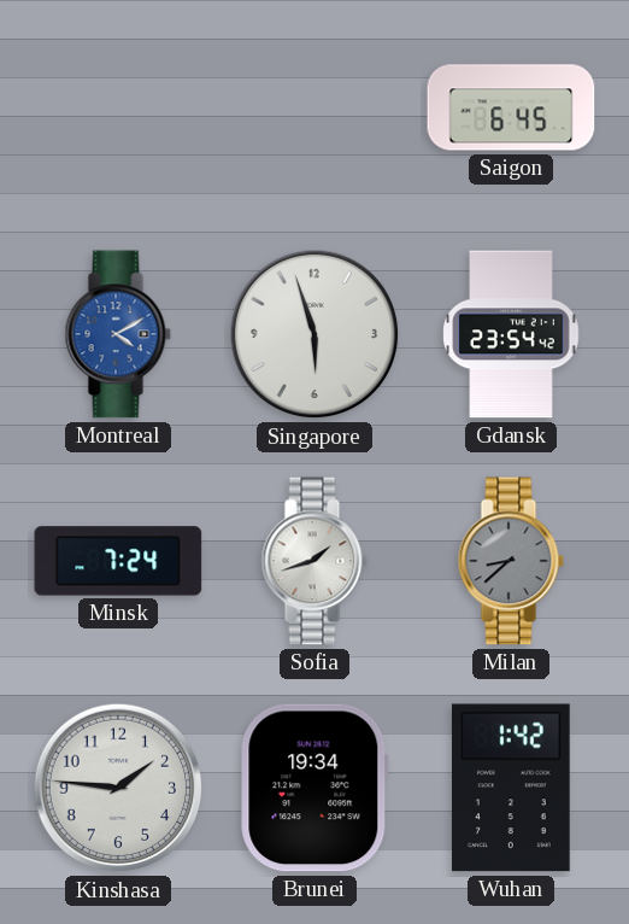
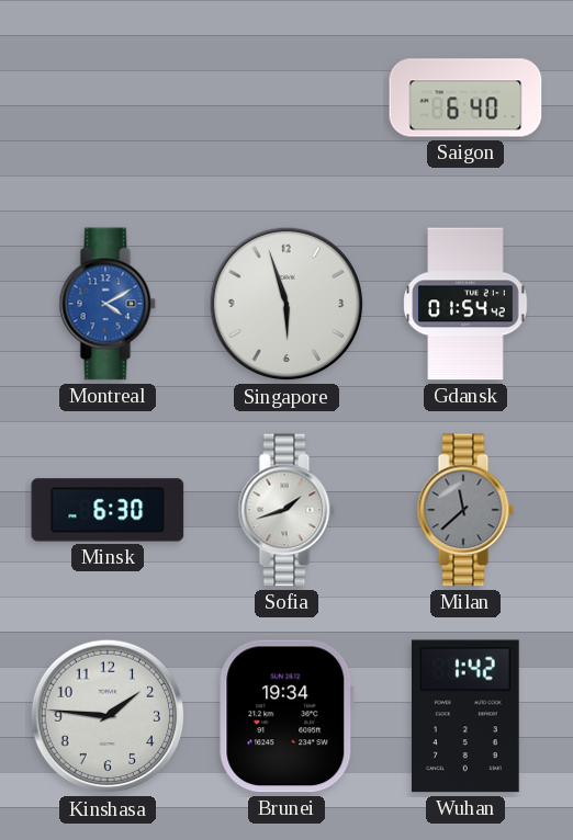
Saigon: 6:45 -> 6:40
Gdansk: 23:54 -> 01:54
Minsk: 7:24 -> 6:30
Milan: 8:38 -> 11:38
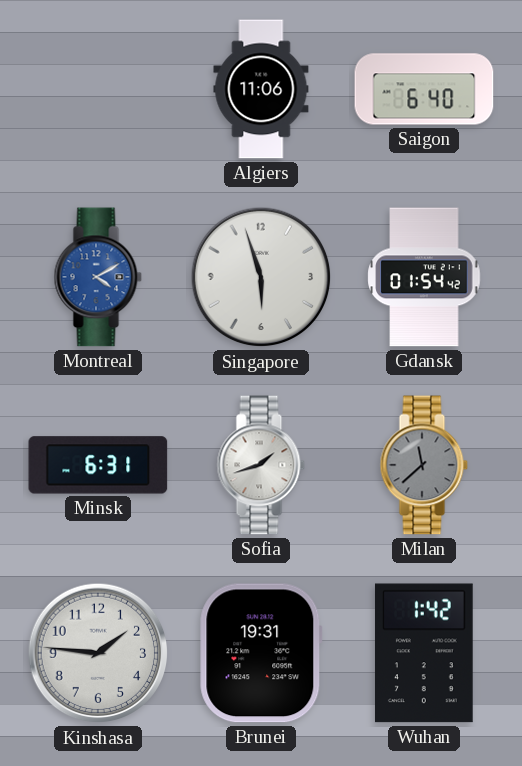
Algiers: none -> 11:06
Minsk: 6:30 -> 6:31
Brunei: 19:34 -> 19:31
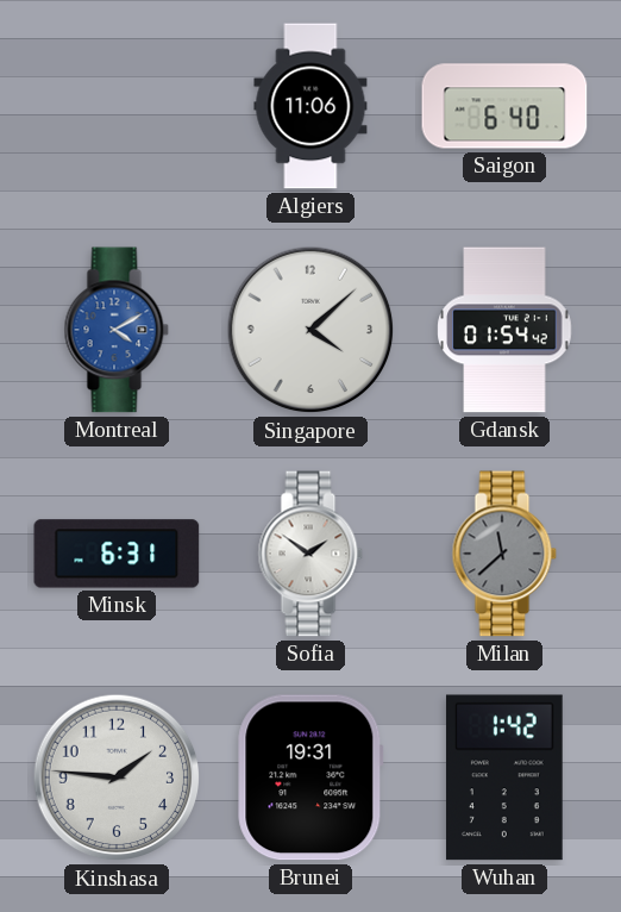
Singapore: 5:57 -> 4:08
Sofia: 1:42 -> 1:51
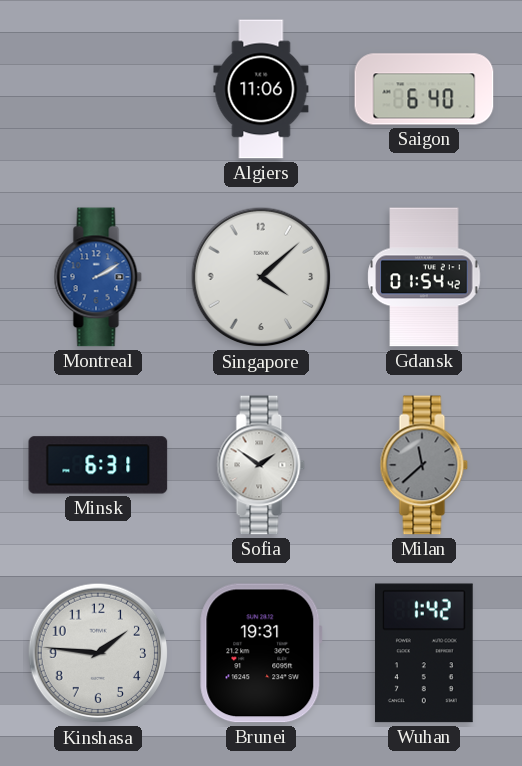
Montreal: 4:10 -> 2:10
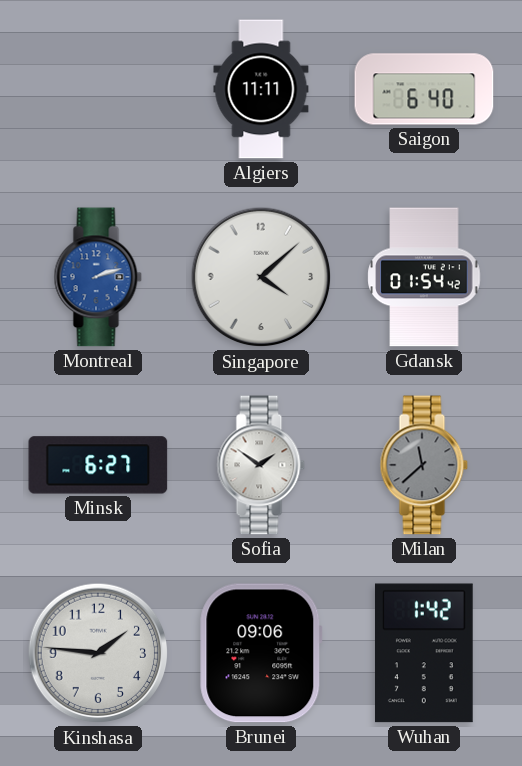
Algiers: 11:06 -> 11:11
Montreal: 2:10 -> 2:12
Minsk: 6:31 -> 6:27
Brunei: 19:31 -> 09:06
